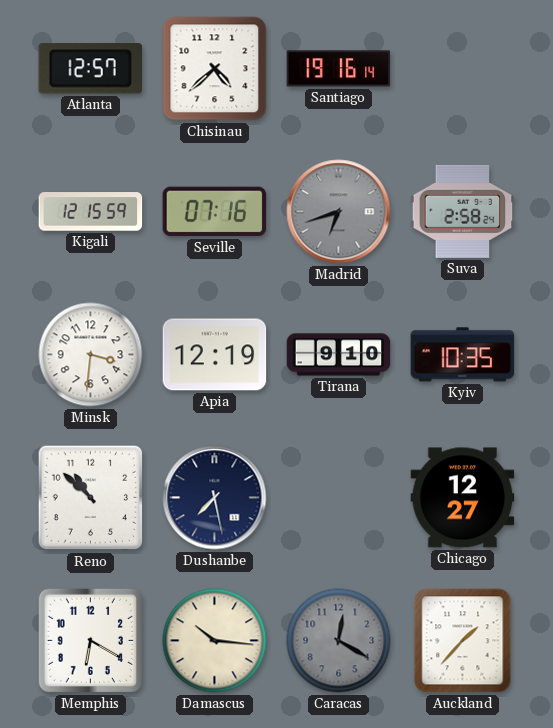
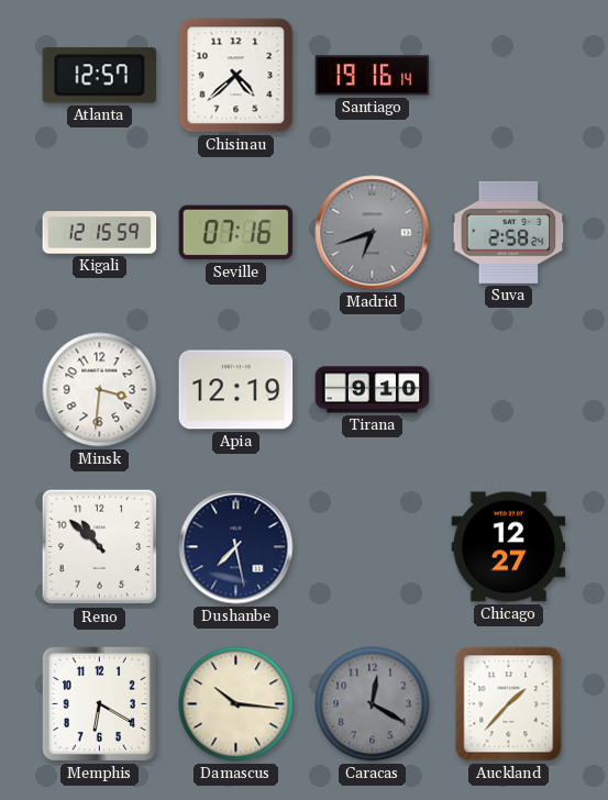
Kyiv: 10:35 -> none
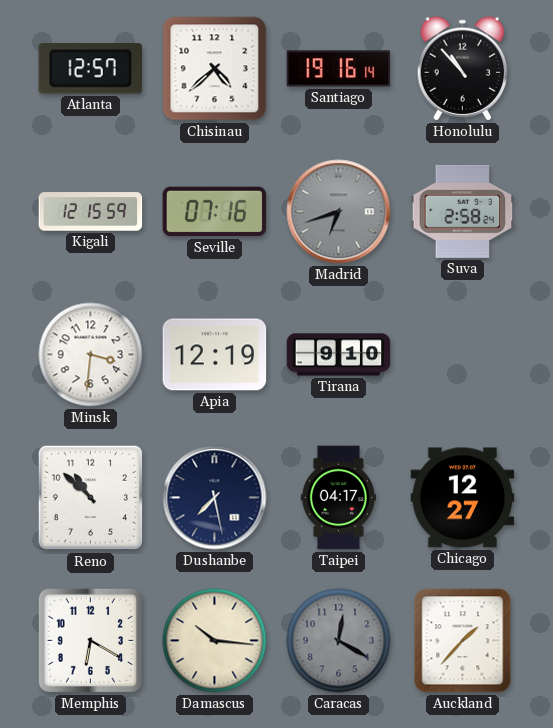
Honolulu: none -> 10:53
Taipei: none -> 04:17
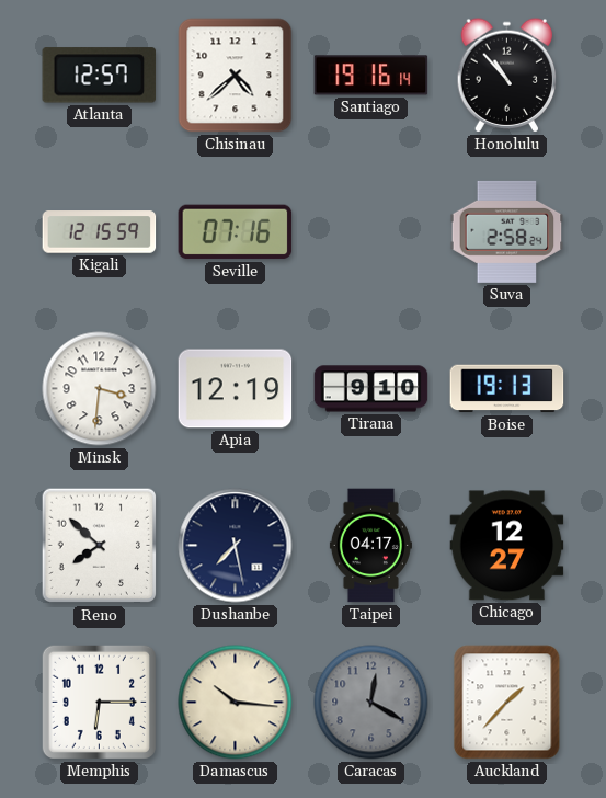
Madrid: 6:42 -> none
Boise: none -> 19:13
Reno: 10:52 -> 7:52
Memphis: 6:20 -> 6:15
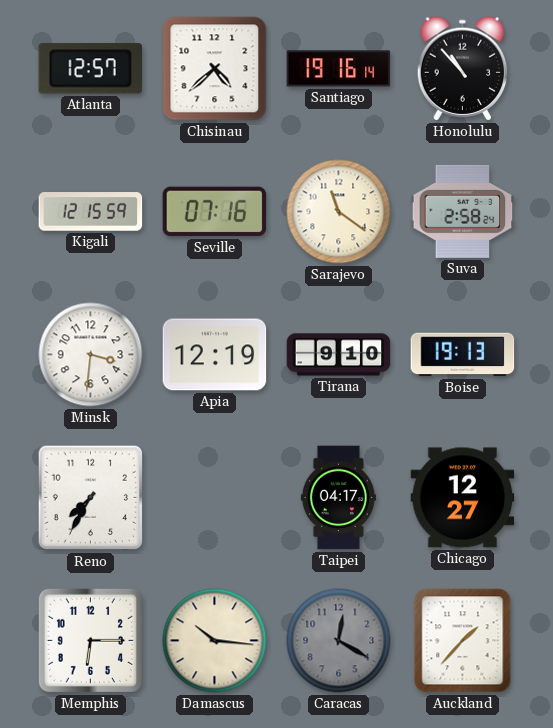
Sarajevo: none -> 11:21
Reno: 7:52 -> 7:35
Dushanbe: 7:28 -> none
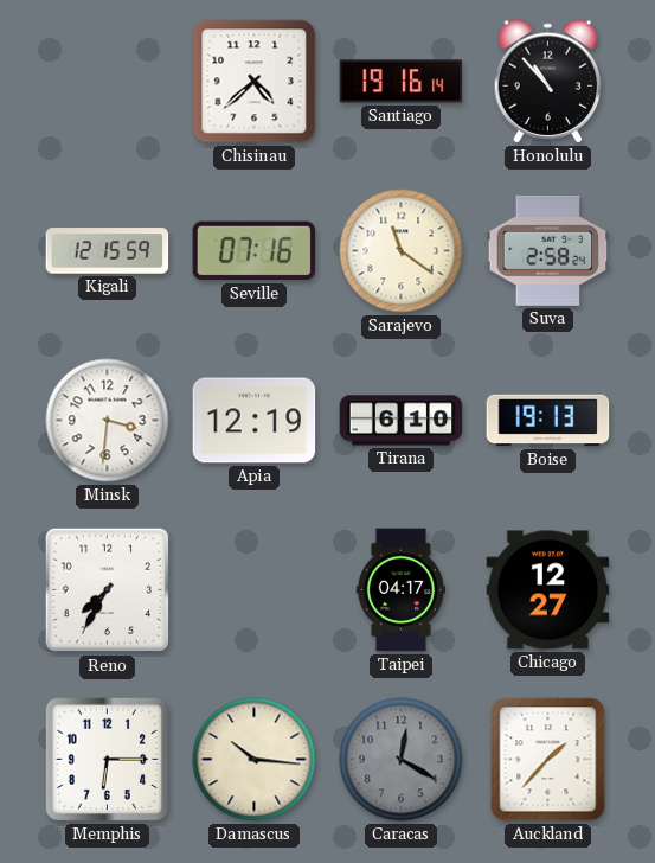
Atlanta: 12:57 -> none
Tirana: 9:10 -> 6:10
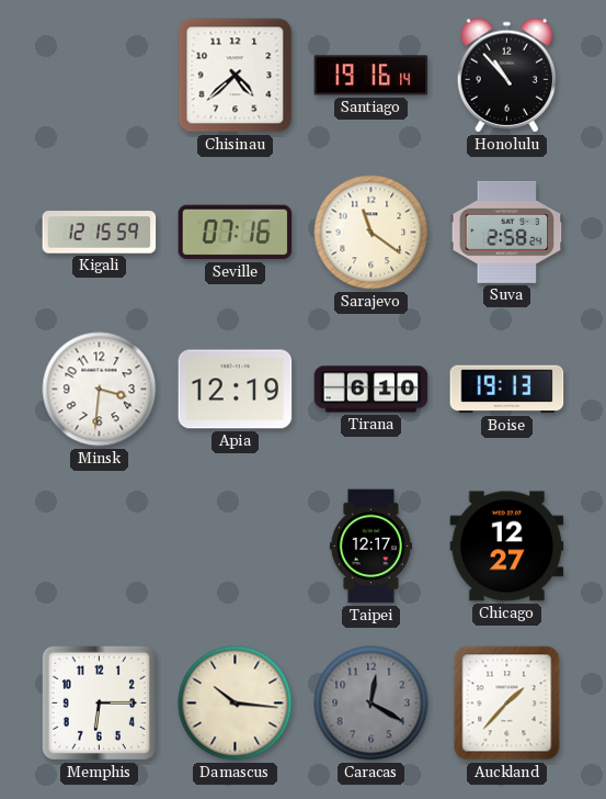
Reno: 7:35 -> none
Taipei: 04:17 -> 12:17
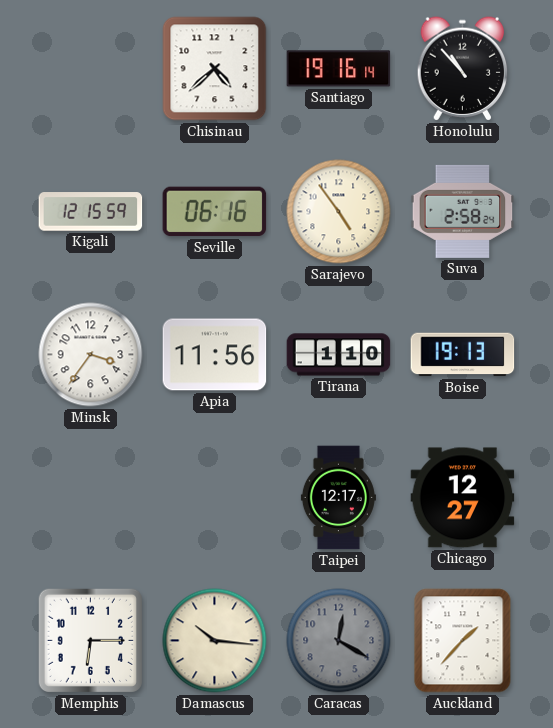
Seville: 07:16 -> 06:16
Sarajevo: 11:21 -> 4:54
Minsk: 3:31 -> 3:36
Apia: 12:19 -> 11:56
Tirana: 6:10 -> 1:10
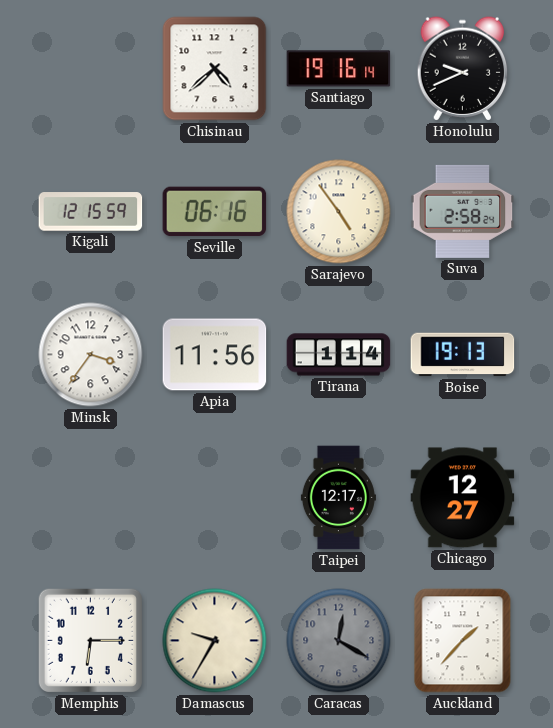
Honolulu: 10:53 -> 9:41
Tirana: 1:10 -> 1:14
Damascus: 10:16 -> 9:35
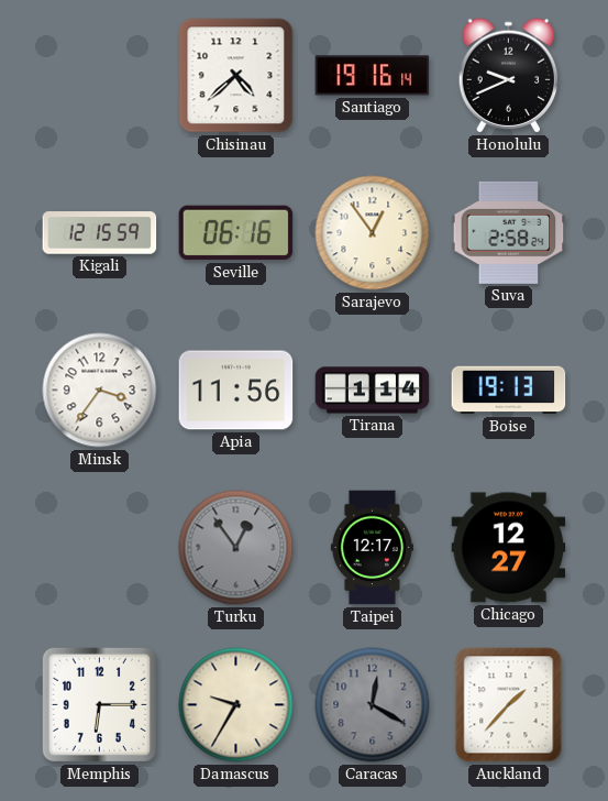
Sarajevo: 4:54 -> 12:54
Turku: none -> 12:54
